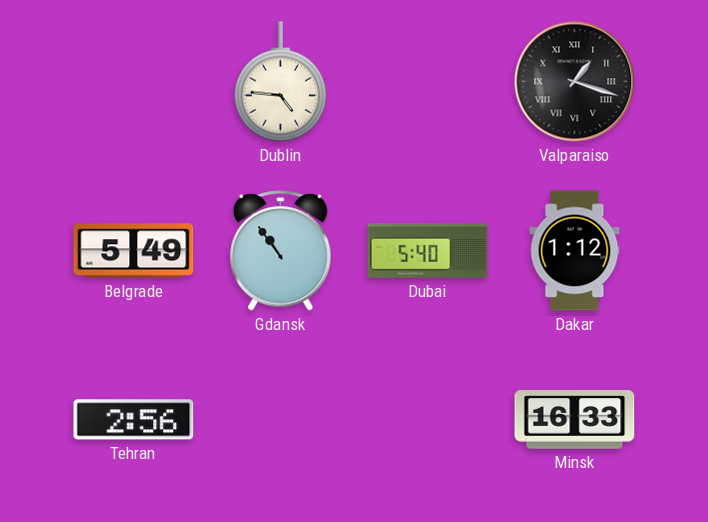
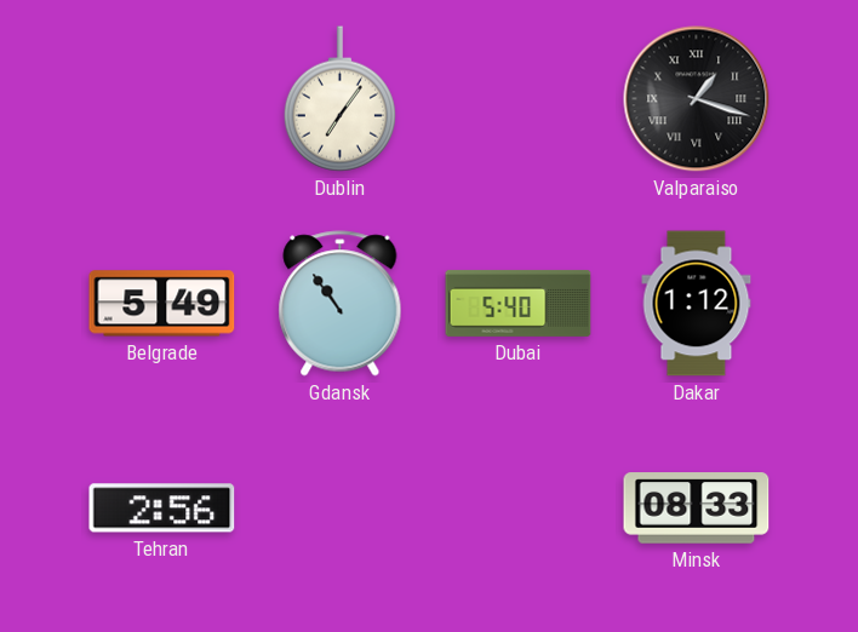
Dublin: 4:46 -> 7:06
Minsk: 16:33 -> 08:33
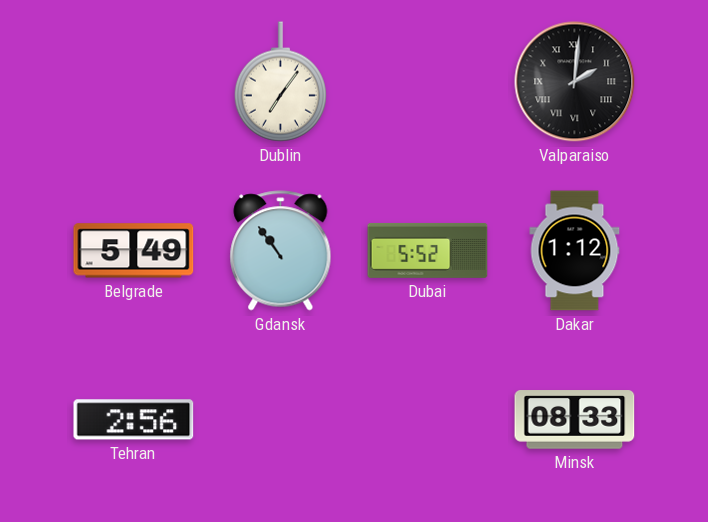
Valparaiso: 1:18 -> 2:01
Dubai: 5:40 -> 5:52
